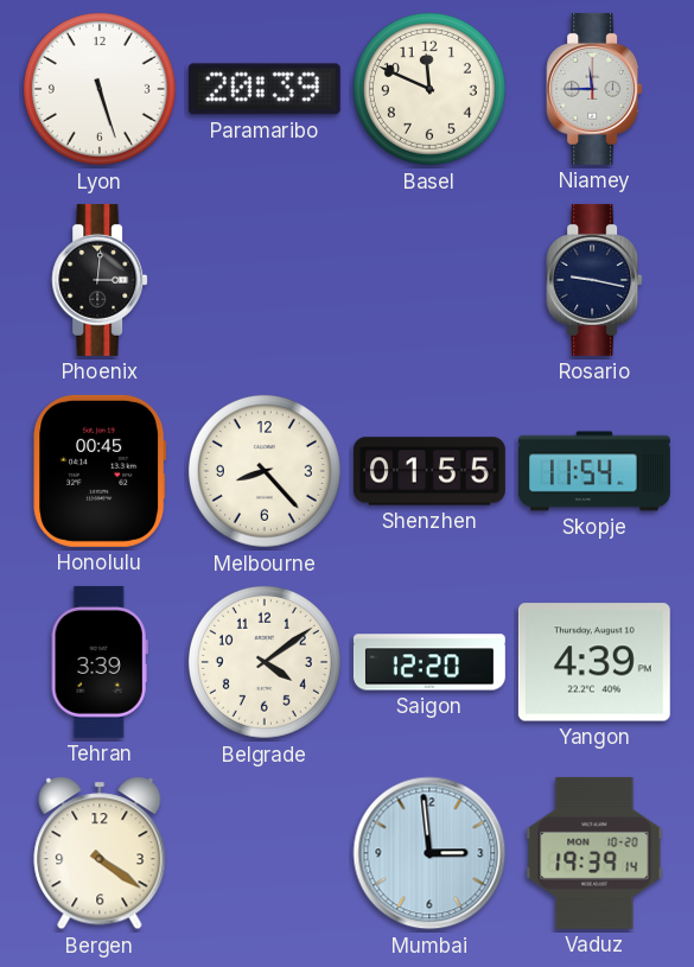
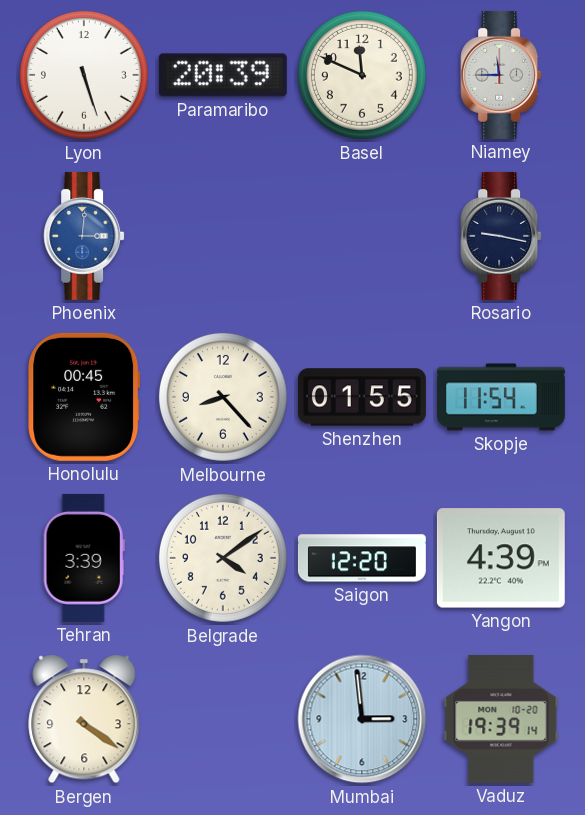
Phoenix dial: black -> blue
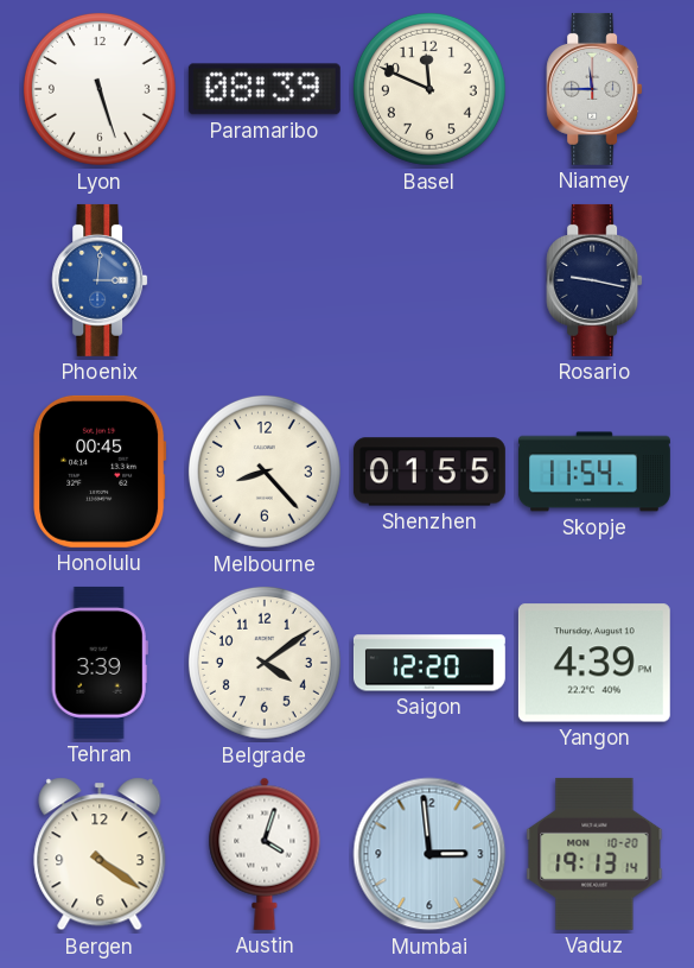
Paramaribo: 20:39 -> 08:39
Austin: none -> 4:03
Vaduz: 19:39 -> 19:13
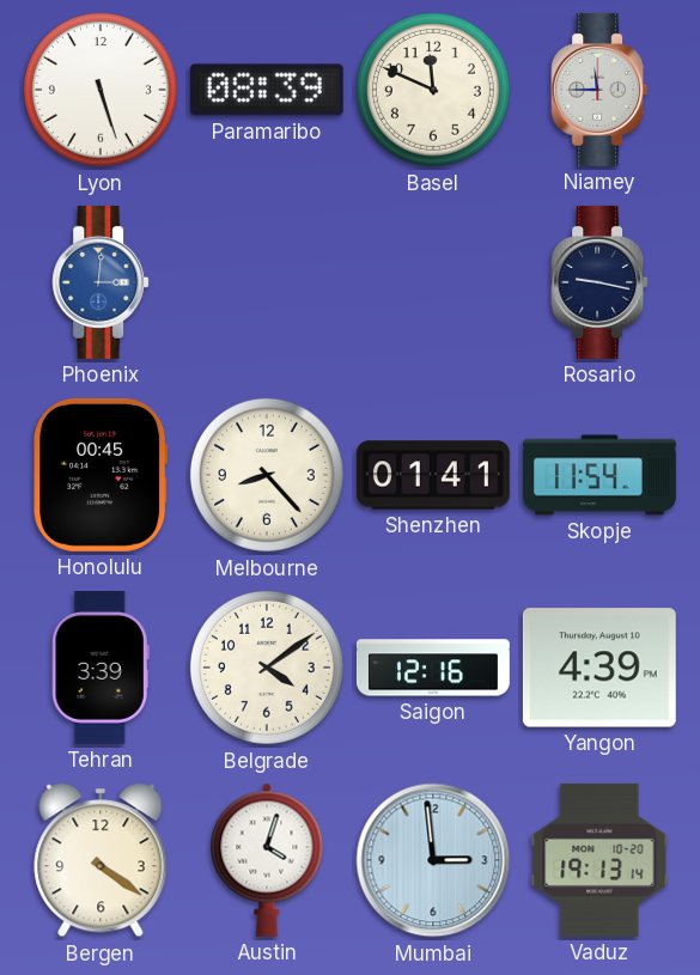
Shenzhen: 01:55 -> 01:41
Saigon: 12:20 -> 12:16
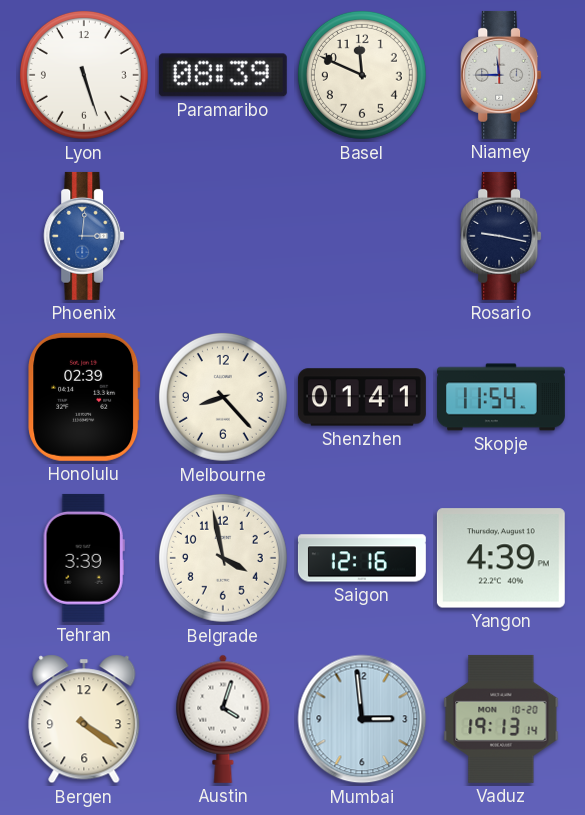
Honolulu: 00:45 -> 02:39
Belgrade: 4:09 -> 3:58
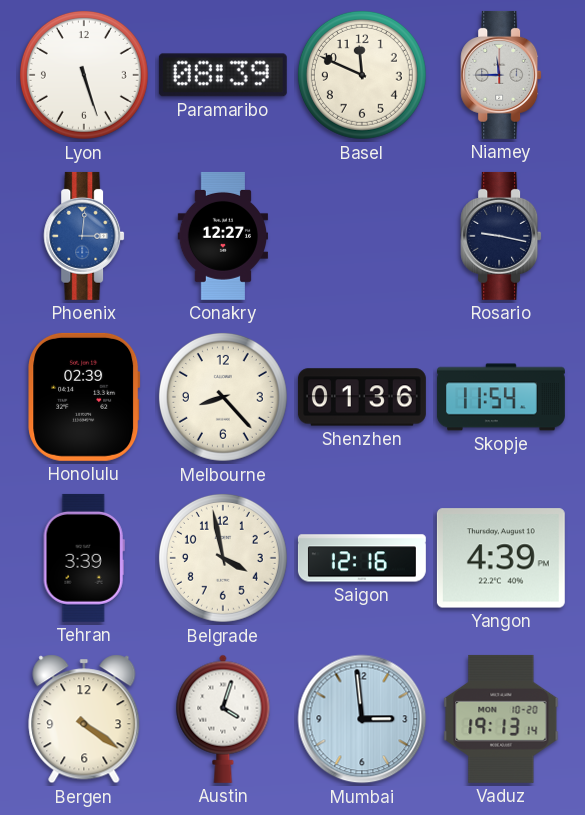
Conakry: none -> 12:27
Shenzhen: 01:41 -> 01:36
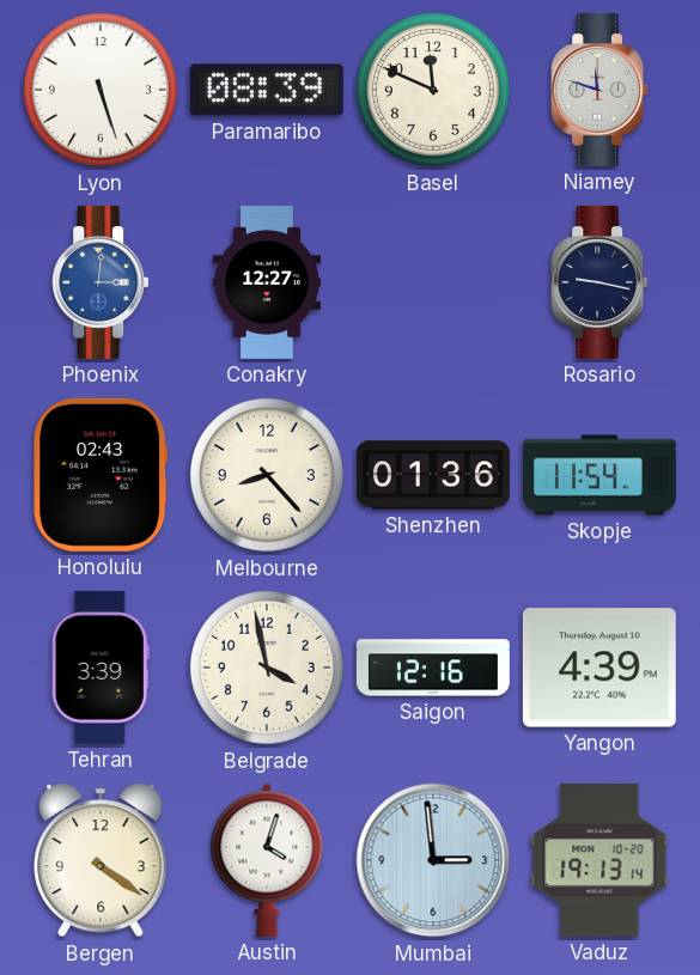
Niamey: 11:45 -> 11:48
Honolulu: 02:39 -> 02:43
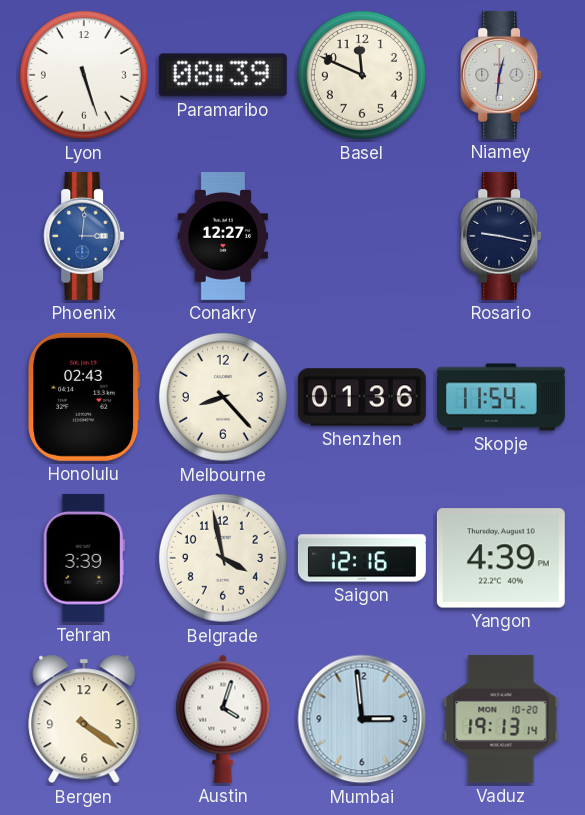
Niamey: 11:48 -> 12:31
